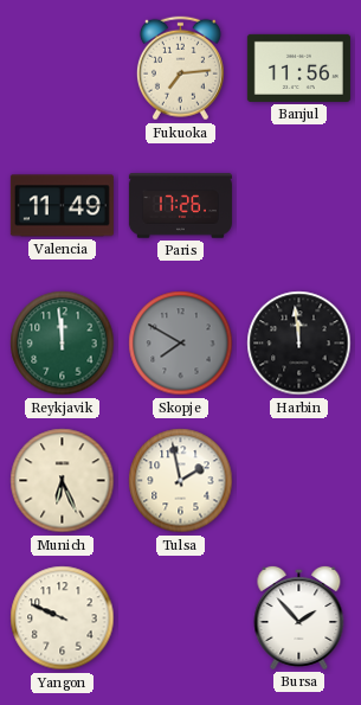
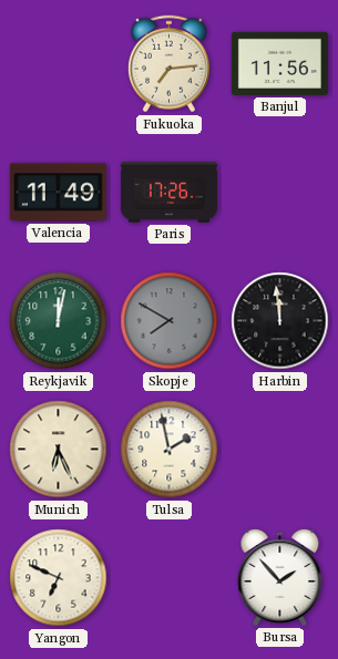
Reykjavik: 11:59 -> 12:02
Yangon: 9:49 -> 6:49
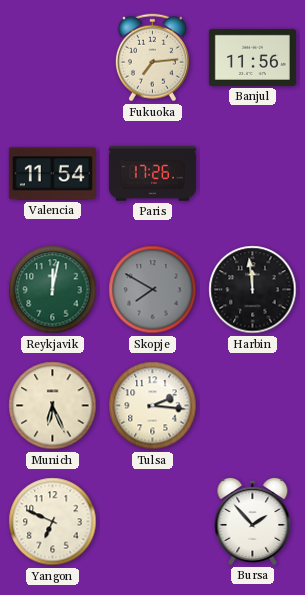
Valencia: 11:49 -> 11:54
Tulsa: 1:58 -> 2:16
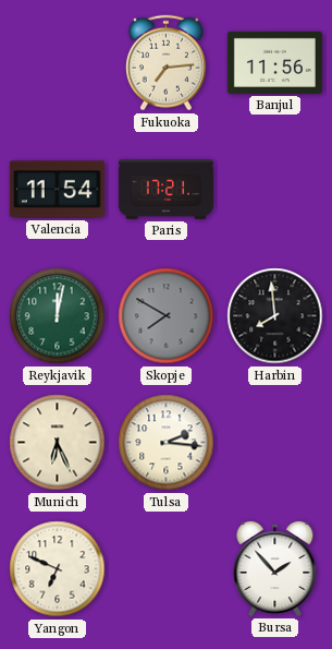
Paris: 17:26 -> 17:21
Harbin: 11:59 -> 7:59
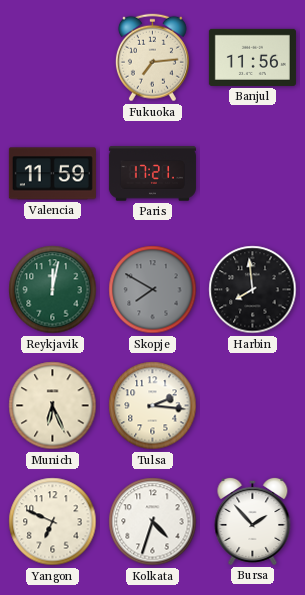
Valencia: 11:54 -> 11:59
Kolkata: none -> 4:33
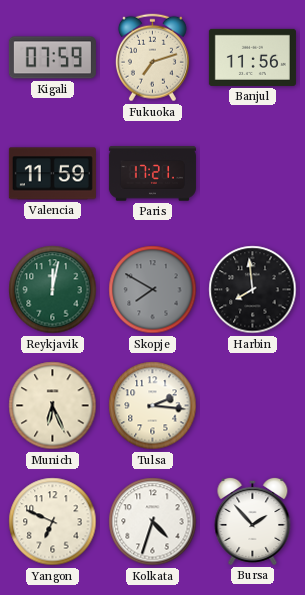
Kigali: none -> 07:59
Fukuoka: 7:14 -> 7:12
